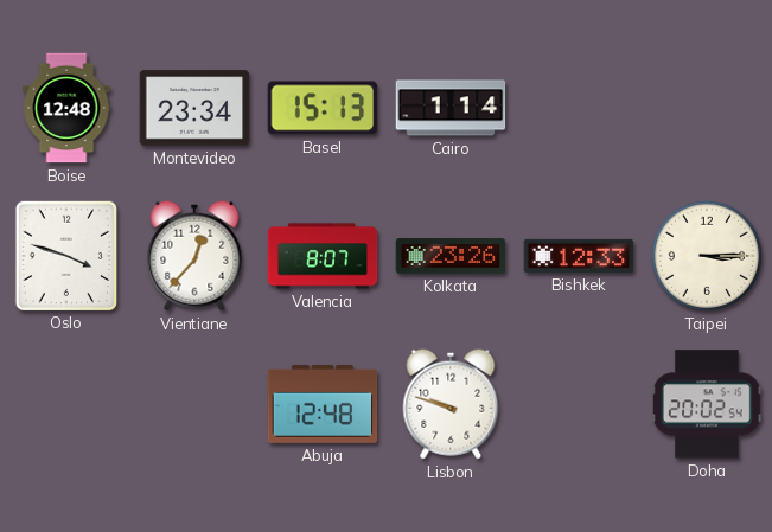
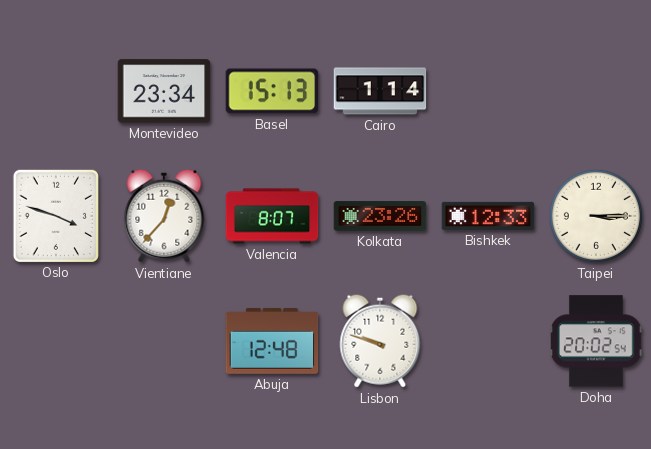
Boise: 12:48 -> none
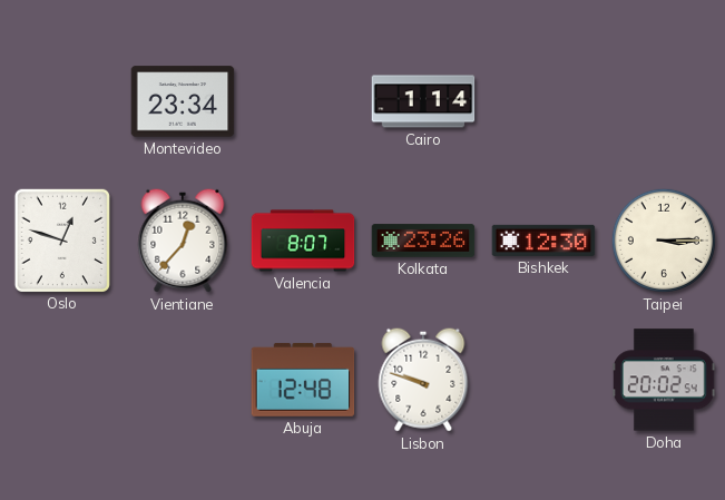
Basel: 15:13 -> none
Oslo: 3:48 -> 12:48
Bishkek: 12:33 -> 12:30
